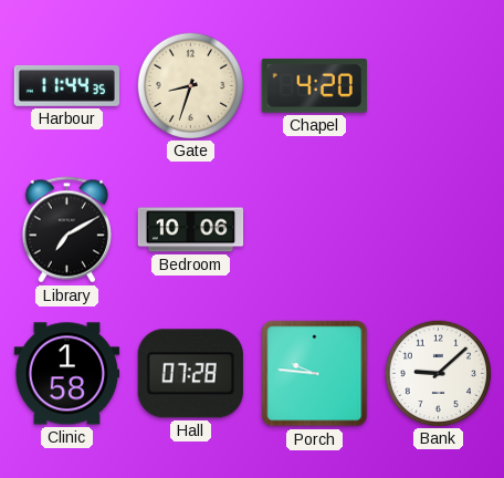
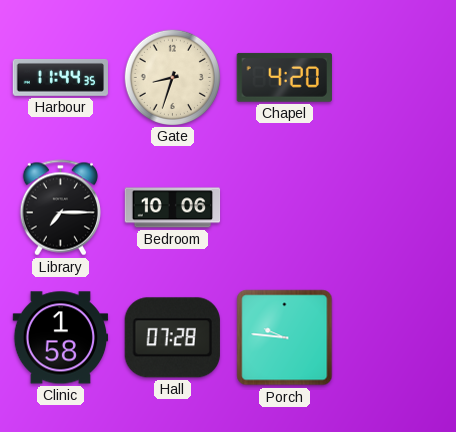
Library: 7:10 -> 7:15
Bank: 9:08 -> none
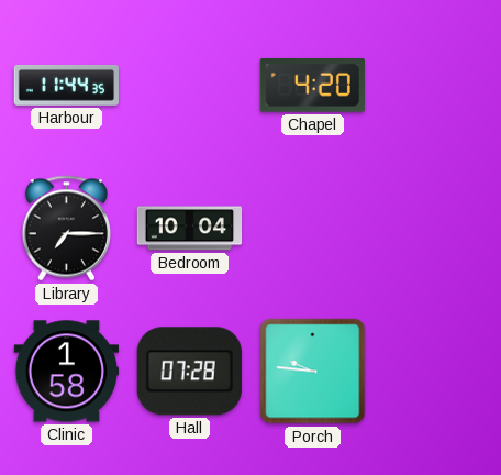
Gate: 8:33 -> none
Bedroom: 10:06 -> 10:04
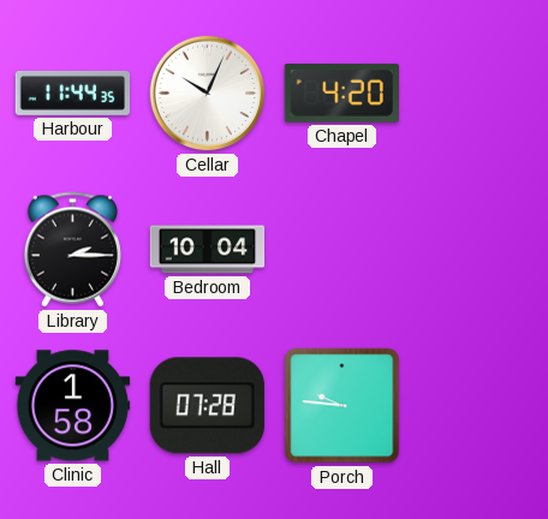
Cellar: none -> 10:04
Library: 7:15 -> 2:15
